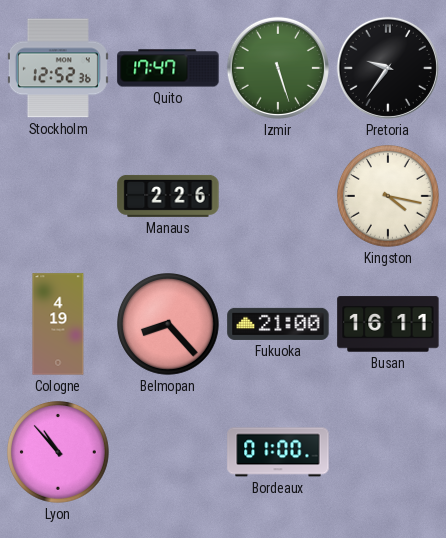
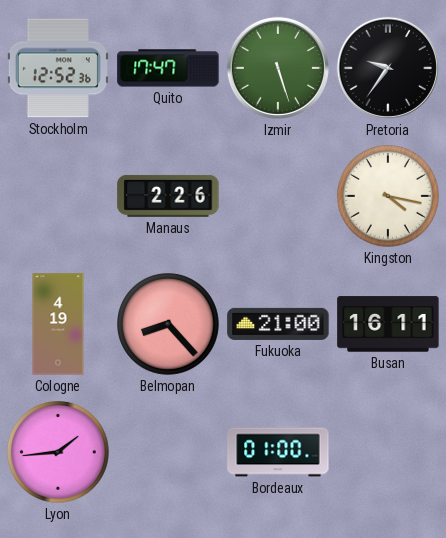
Lyon: 10:53 -> 1:44
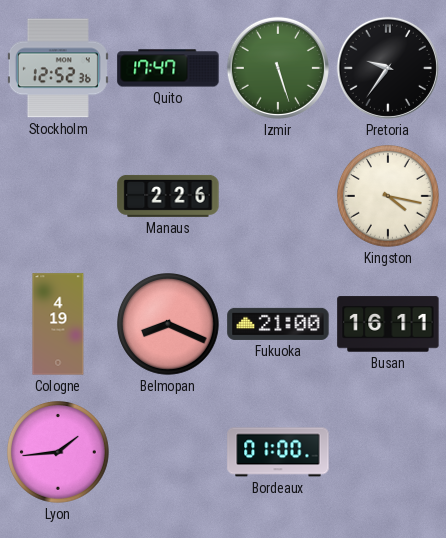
Belmopan: 8:23 -> 8:19
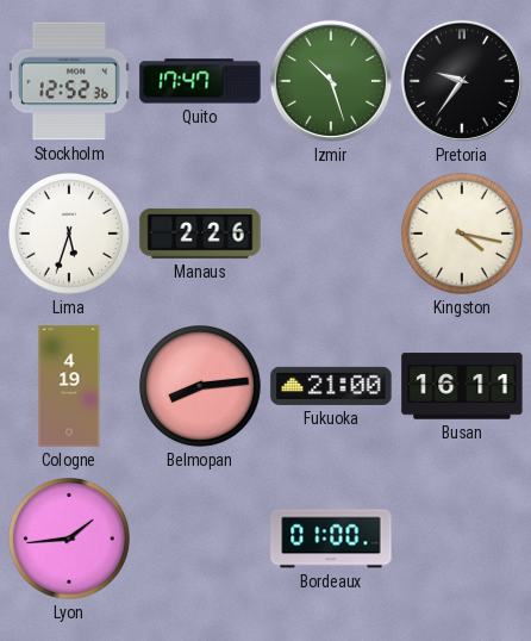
Izmir: 5:27 -> 10:27
Lima: none -> 5:33
Belmopan: 8:19 -> 8:14
